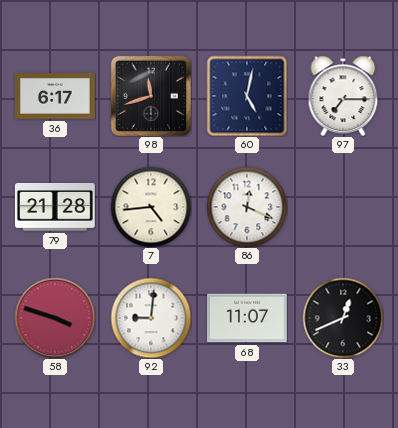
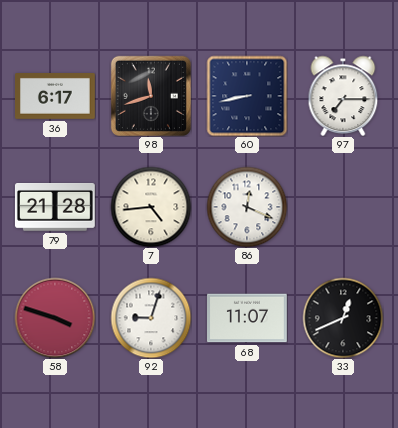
60: 5:02 -> 8:43
92: 9:01 -> 9:03
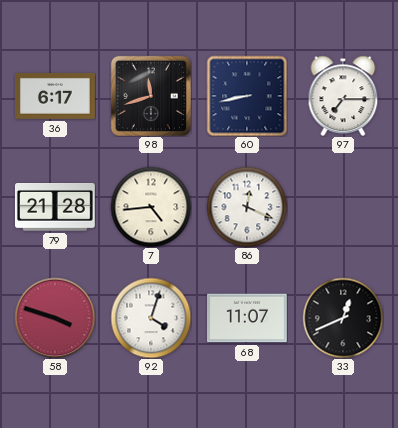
92: 9:03 -> 4:03
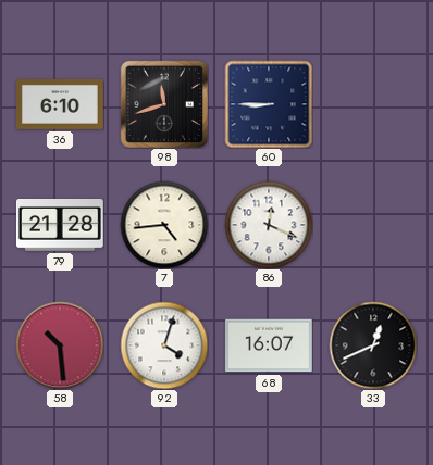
36: 6:17 -> 6:10
60: 8:43 -> 8:45
97: 7:15 -> none
58: 3:48 -> 10:29
68: 11:07 -> 16:07
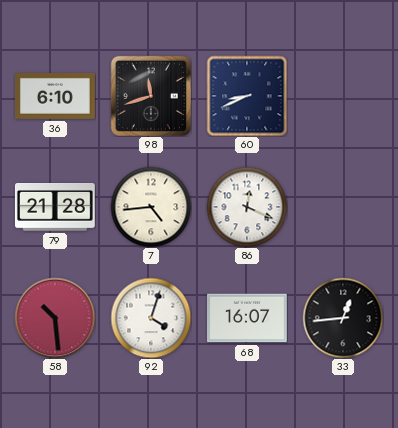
60: 8:45 -> 8:41
33: 12:41 -> 12:44
